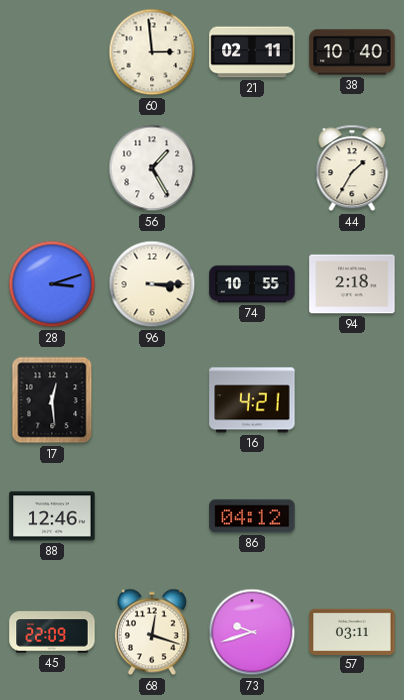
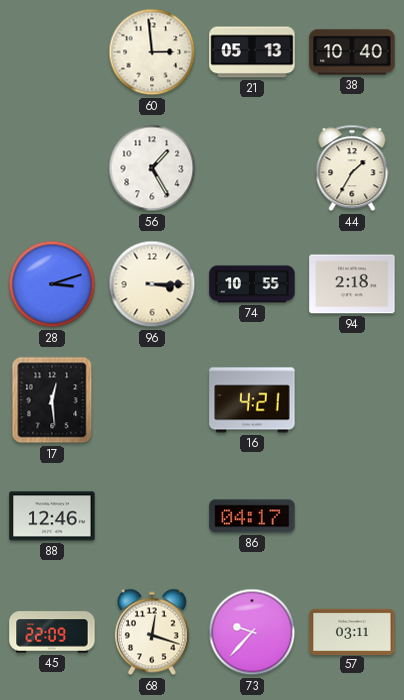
21: 02:11 -> 05:13
86: 04:12 -> 04:17
73: 9:42 -> 9:37
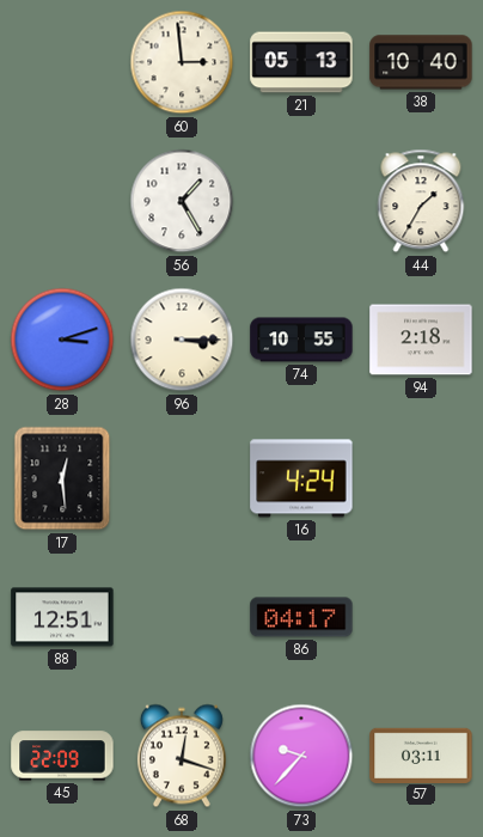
16: 4:21 -> 4:24
88: 12:46 -> 12:51
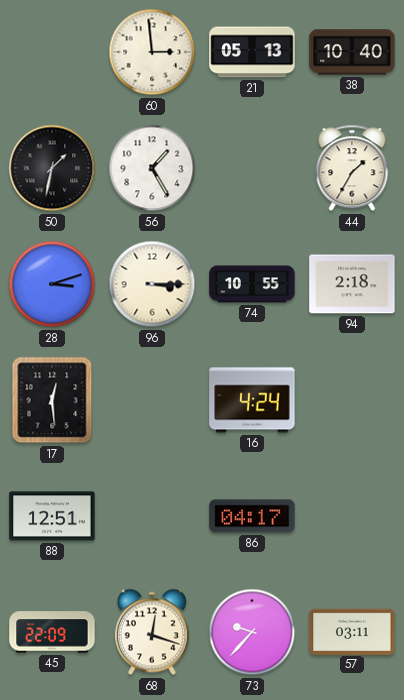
50: none -> 1:32
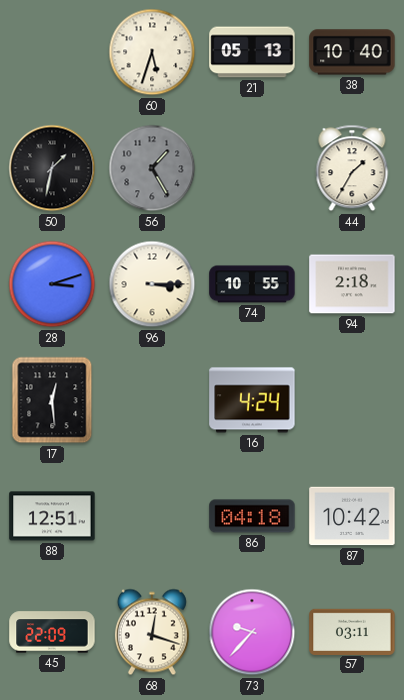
60: 2:59 -> 5:33
56 dial: white -> grey
86: 04:17 -> 04:18
87: none -> 10:42
